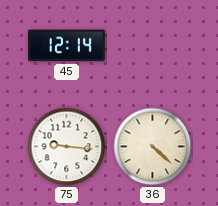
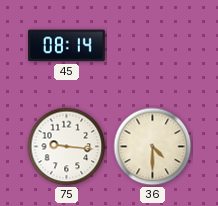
45: 12:14 -> 08:14
36: 4:22 -> 4:30
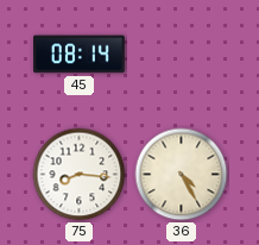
75: 9:16 -> 8:16
36: 4:30 -> 4:25
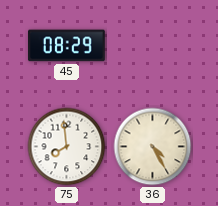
45: 08:14 -> 08:29
75: 8:16 -> 7:59
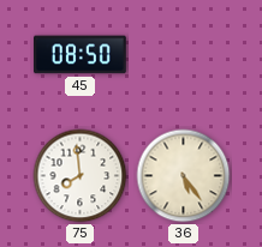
45: 08:29 -> 08:50
36: 4:25 -> 5:24
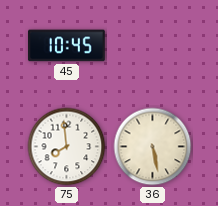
45: 08:50 -> 10:45
36: 5:24 -> 5:28
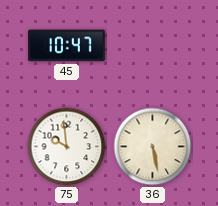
45: 10:45 -> 10:47
75: 7:59 -> 9:59
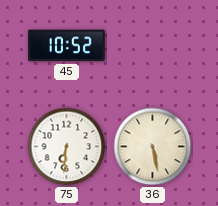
45: 10:47 -> 10:52
75: 9:59 -> 6:31
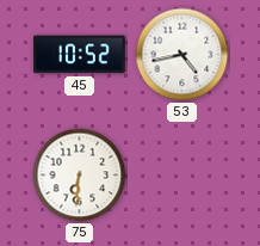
53: none -> 4:43
36: 5:28 -> none
